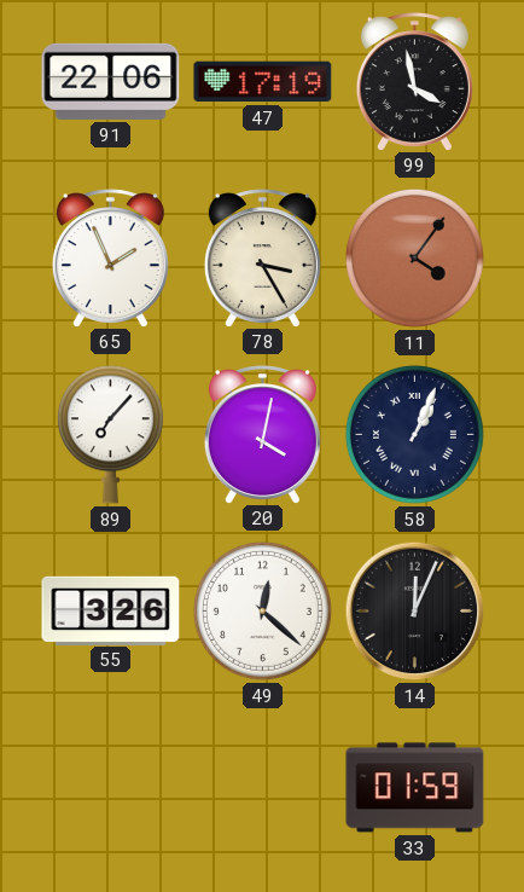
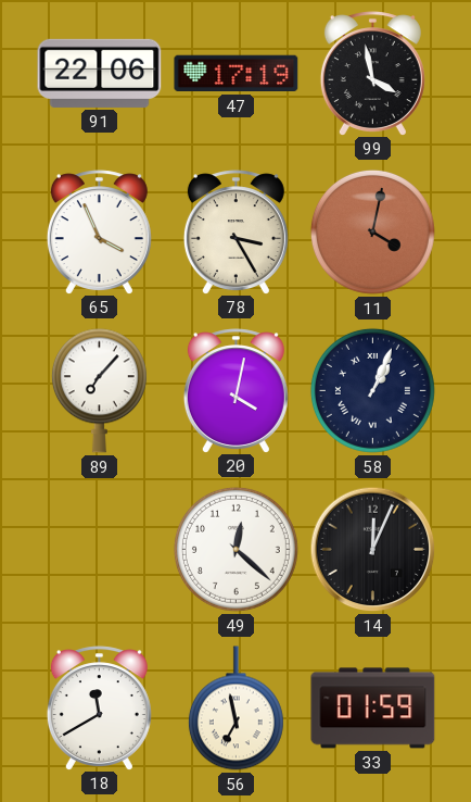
65: 1:56 -> 3:56
11: 4:06 -> 4:02
55: 3:26 -> none
18: none -> 11:40
56: none -> 6:58
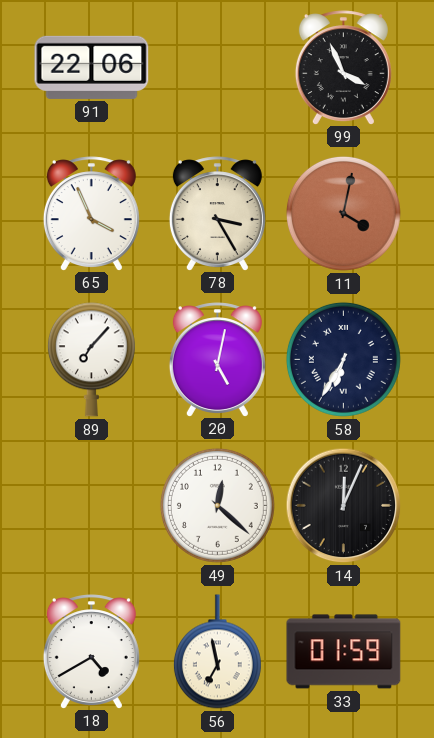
47: 17:19 -> none
99: 3:58 -> 3:56
20: 4:02 -> 5:02
58: 1:04 -> 6:35
18: 11:40 -> 4:40
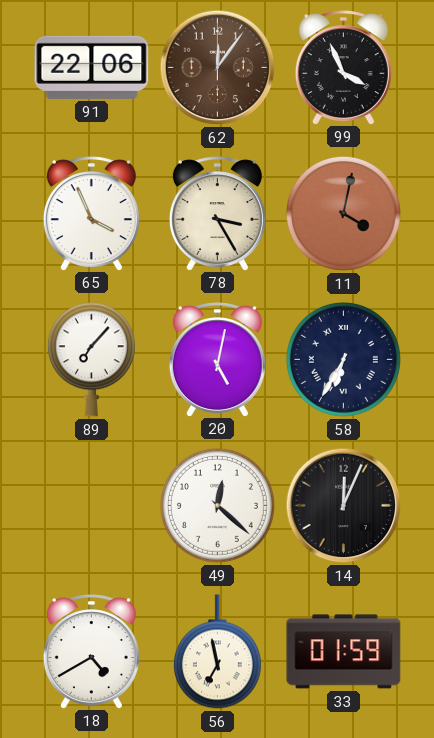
62: none -> 12:06
